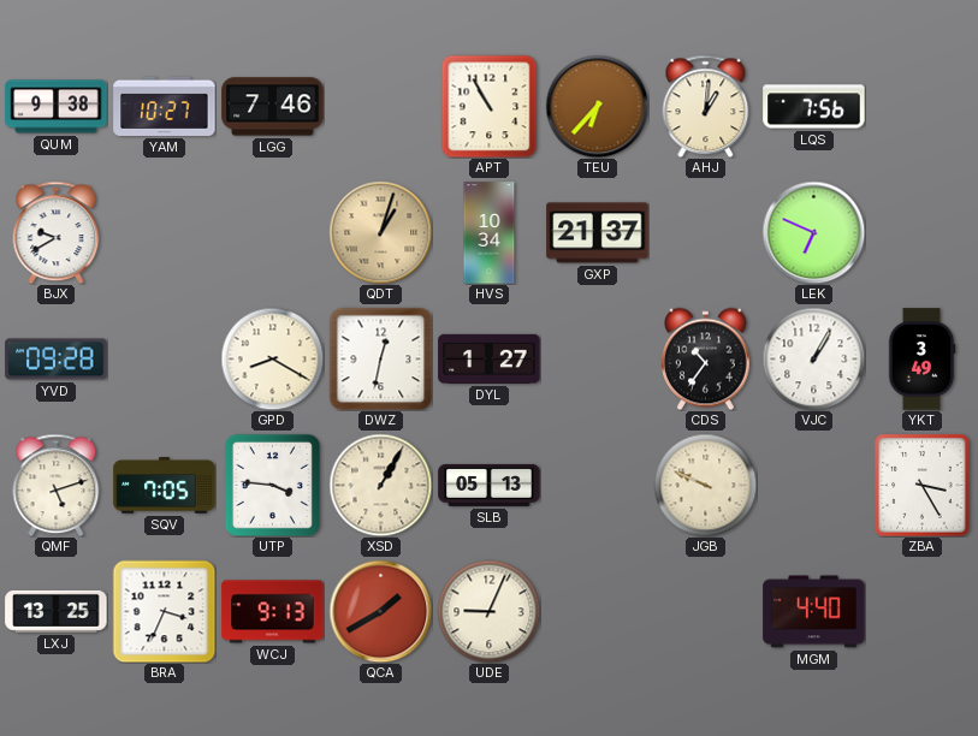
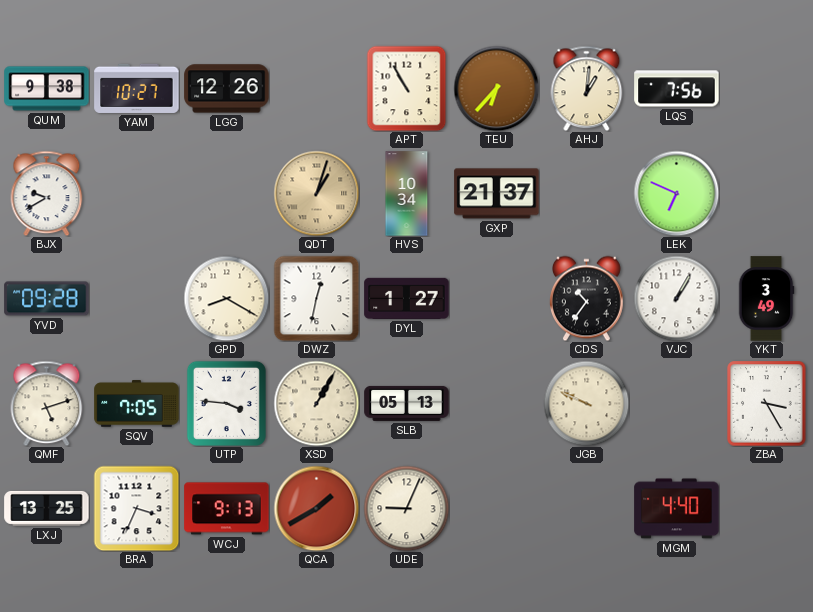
LGG: 7:46 -> 12:26
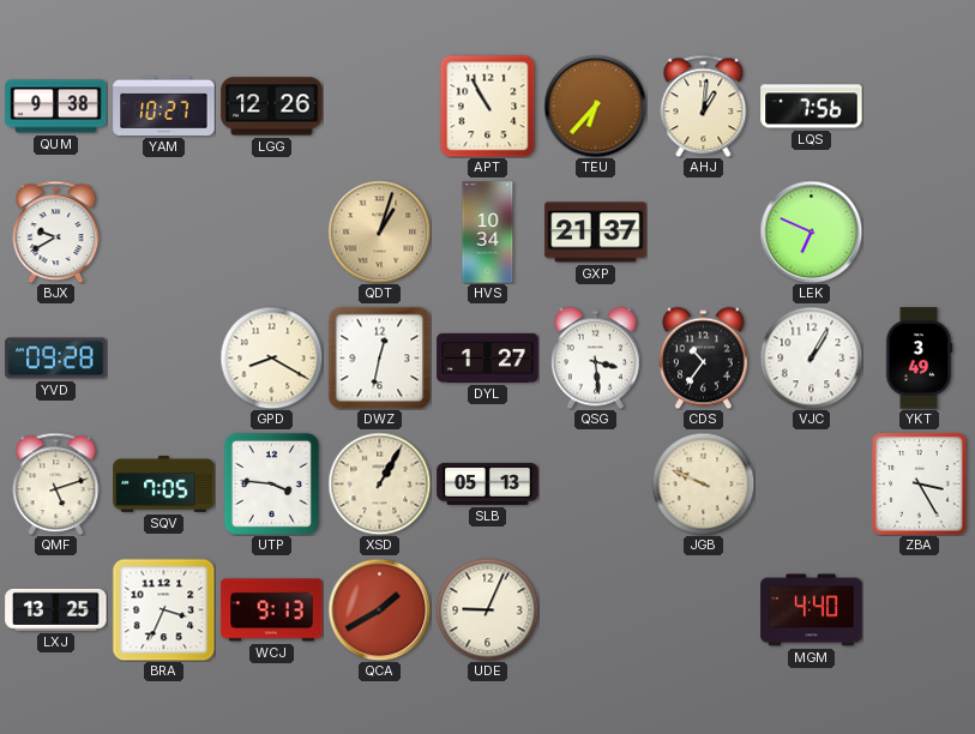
QSG: none -> 3:29
